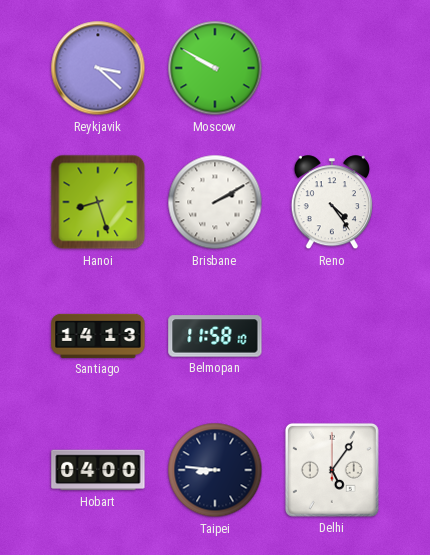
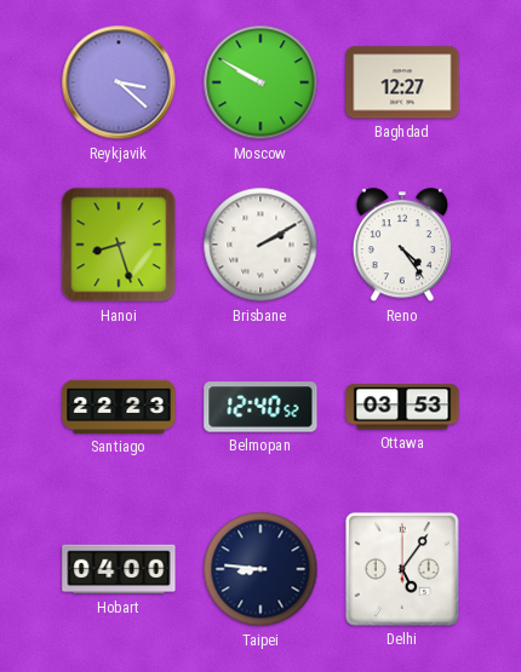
Baghdad: none -> 12:27
Santiago: 14:13 -> 22:23
Belmopan: 11:58 -> 12:40
Ottawa: none -> 03:53
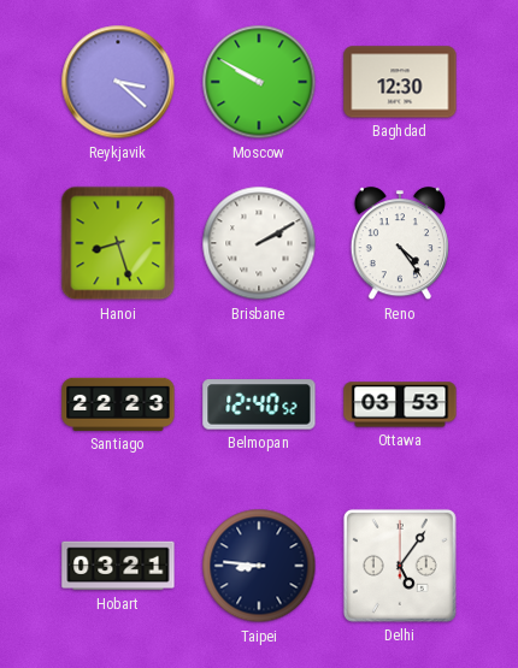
Baghdad: 12:27 -> 12:30
Hobart: 04:00 -> 03:21
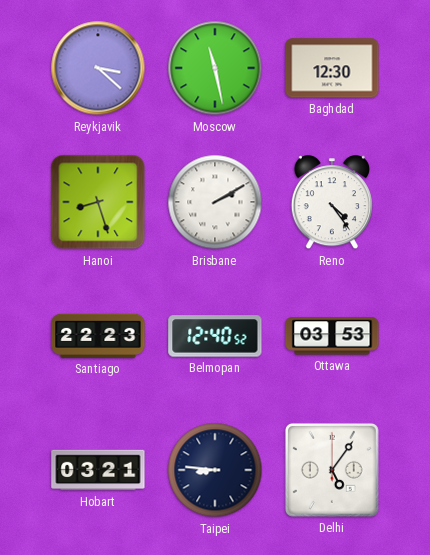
Moscow: 9:50 -> 11:28
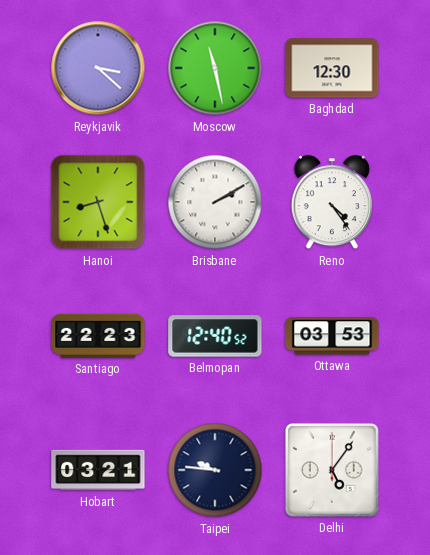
Taipei: 8:46 -> 9:46
